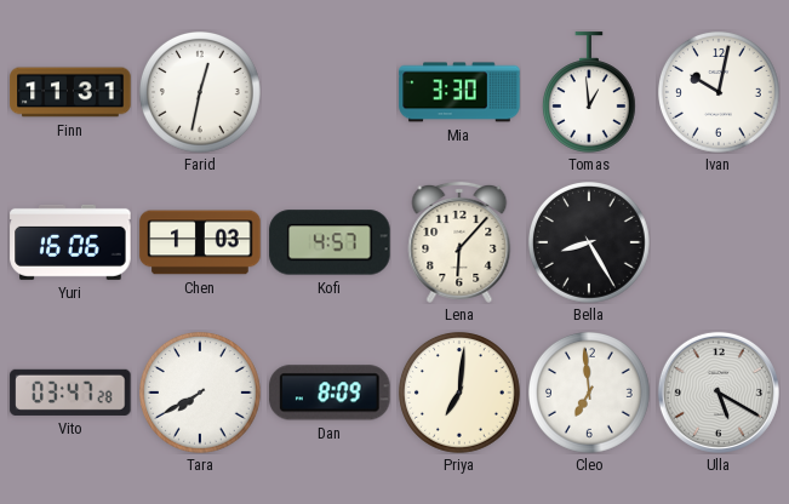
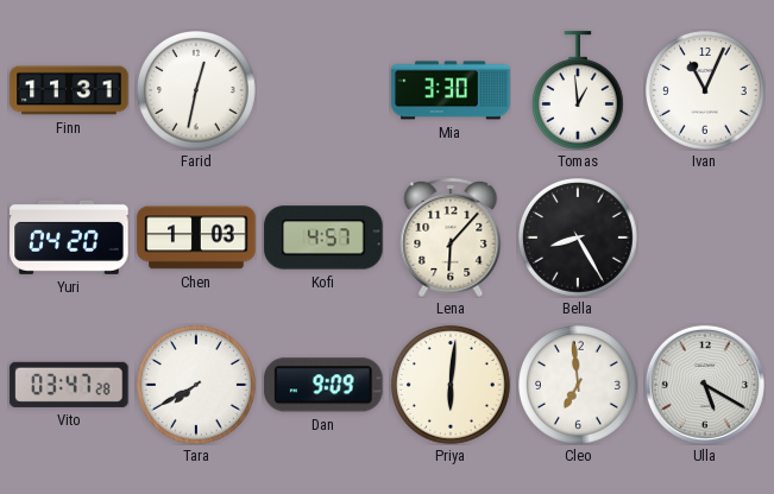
Ivan: 10:02 -> 11:04
Yuri: 16:06 -> 04:20
Dan: 8:09 -> 9:09
Priya: 7:01 -> 6:01
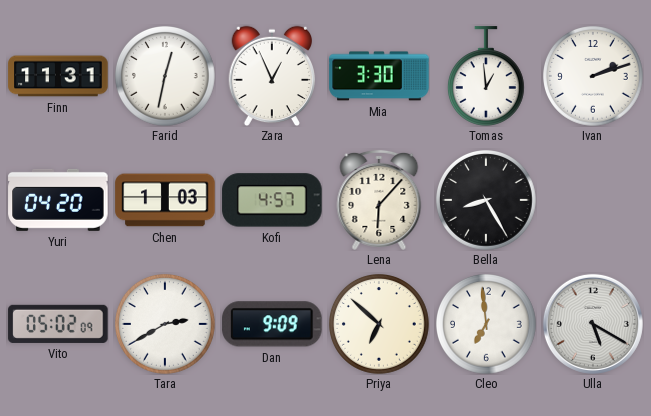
Zara: none -> 12:56
Ivan: 11:04 -> 2:12
Vito: 03:47 -> 05:02
Tara: 7:40 -> 2:40
Priya: 6:01 -> 6:52
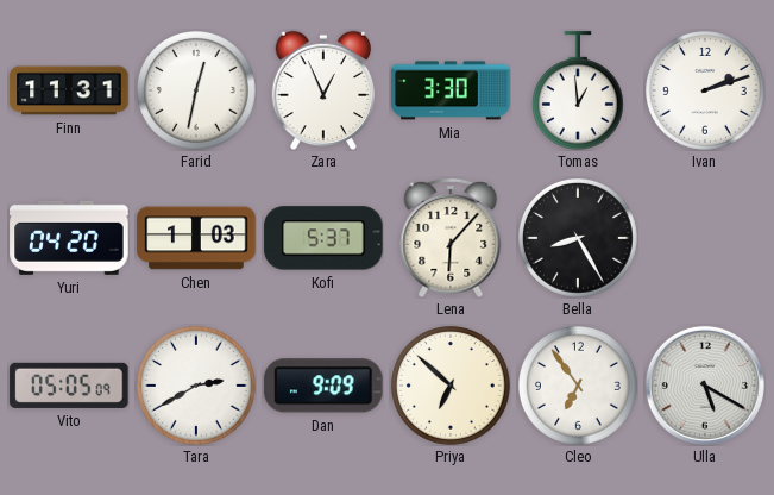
Kofi: 4:57 -> 5:37
Vito: 05:02 -> 05:05
Cleo: 6:59 -> 6:54
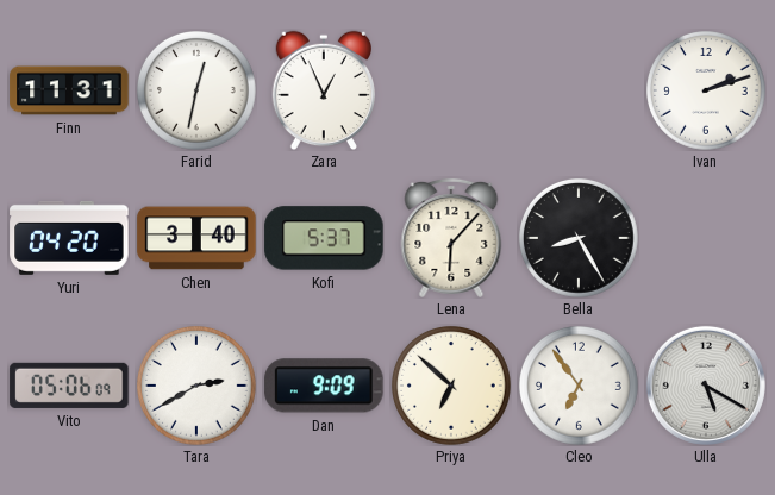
Mia: 3:30 -> none
Tomas: 12:59 -> none
Chen: 1:03 -> 3:40
Vito: 05:05 -> 05:06
